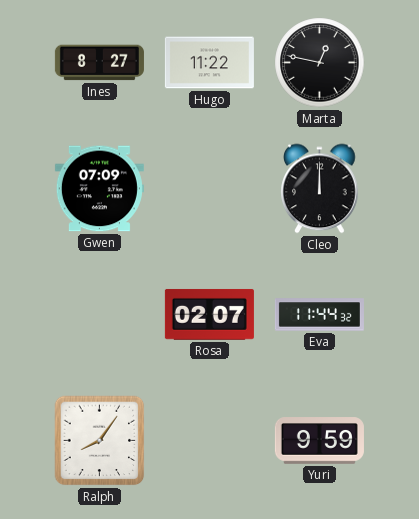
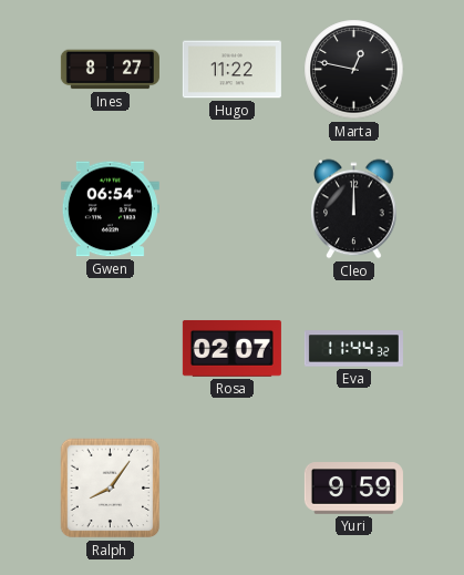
Gwen: 07:09 -> 06:54
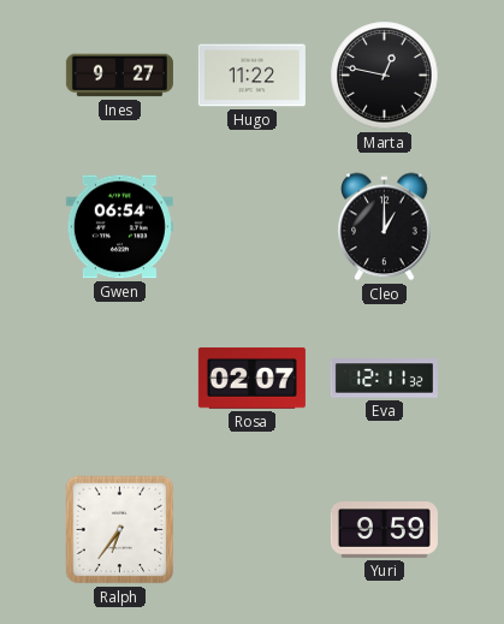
Ines: 8:27 -> 9:27
Cleo: 12:00 -> 1:00
Eva: 11:44 -> 12:11
Ralph: 8:06 -> 6:36
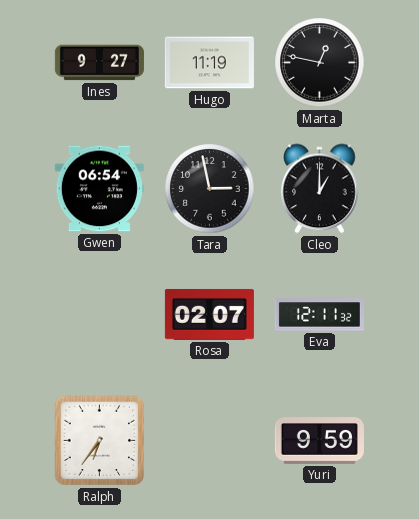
Hugo: 11:22 -> 11:19
Tara: none -> 2:58
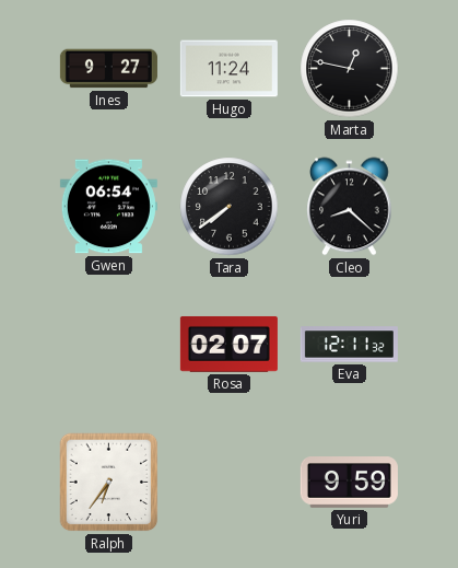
Hugo: 11:19 -> 11:24
Tara: 2:58 -> 7:39
Cleo: 1:00 -> 8:22
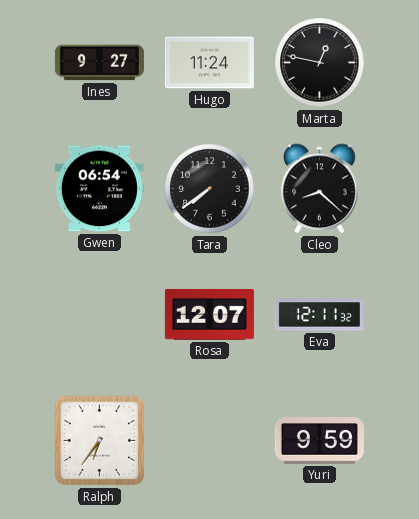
Rosa: 02:07 -> 12:07
